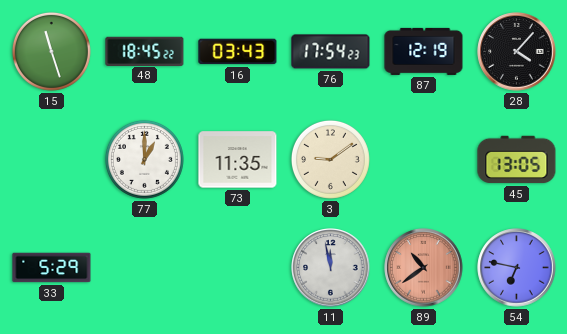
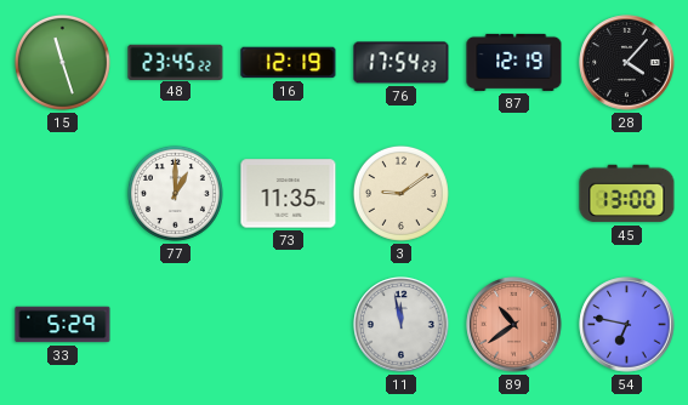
48: 18:45 -> 23:45
16: 03:43 -> 12:19
45: 13:05 -> 13:00
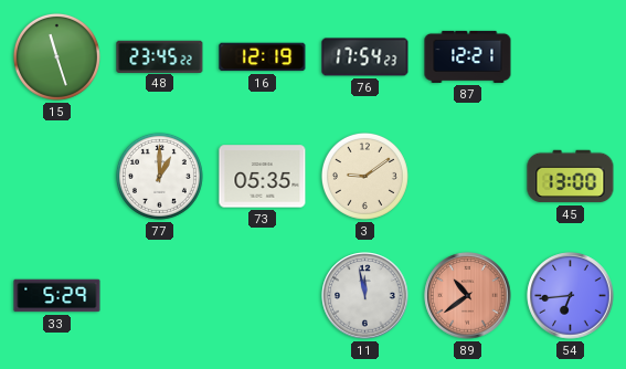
87: 12:19 -> 12:21
28: 4:07 -> none
73: 11:35 -> 05:35
54: 6:47 -> 6:44
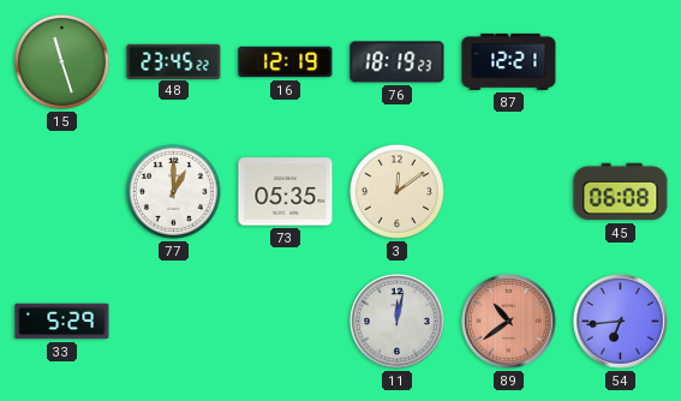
76: 17:54 -> 18:19
3: 9:09 -> 12:09
45: 13:00 -> 06:08
11: 11:58 -> 12:02
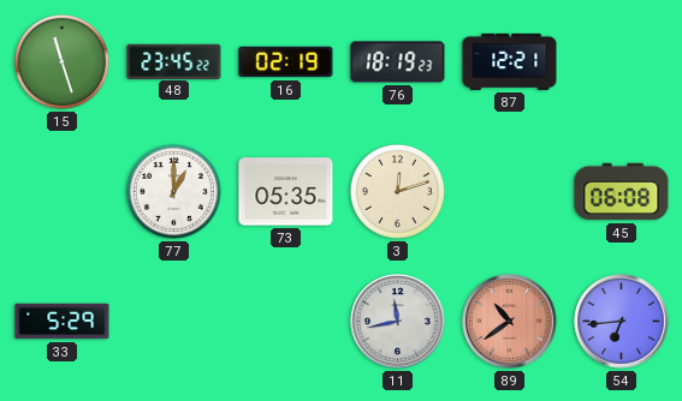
16: 12:19 -> 02:19
3: 12:09 -> 12:12
11: 12:02 -> 11:43
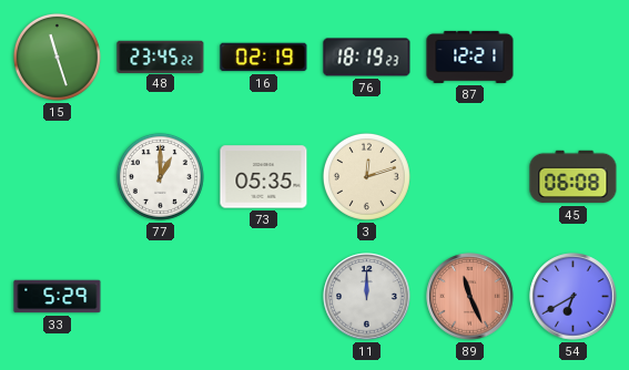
11: 11:43 -> 12:00
89: 10:39 -> 11:26
54: 6:44 -> 6:40
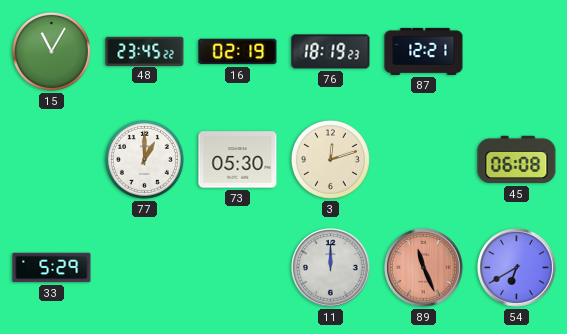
15: 11:27 -> 11:05
73: 05:35 -> 05:30
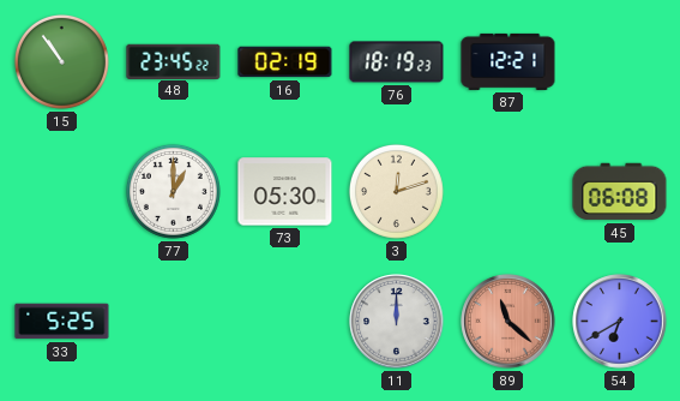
15: 11:05 -> 10:54
33: 5:29 -> 5:25
89: 11:26 -> 11:22
